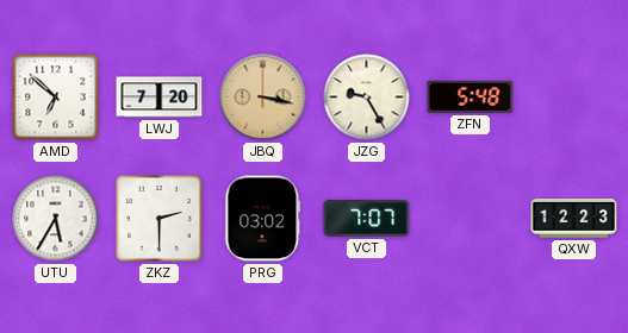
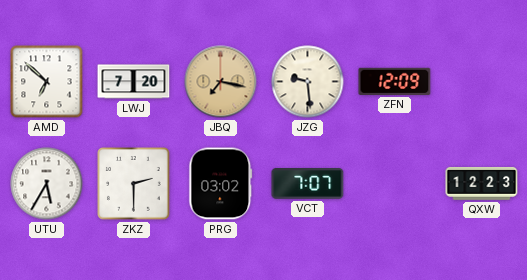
JBQ: 3:17 -> 7:17
JZG: 9:25 -> 9:29
ZFN: 5:48 -> 12:09
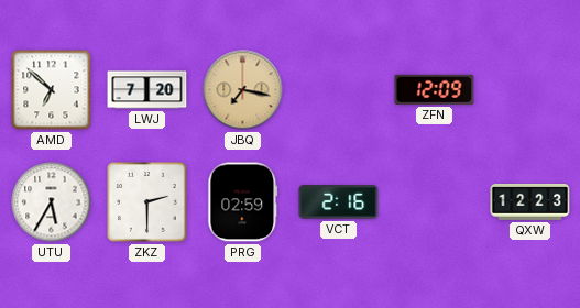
JZG: 9:29 -> none
PRG: 03:02 -> 02:59
VCT: 7:07 -> 2:16
